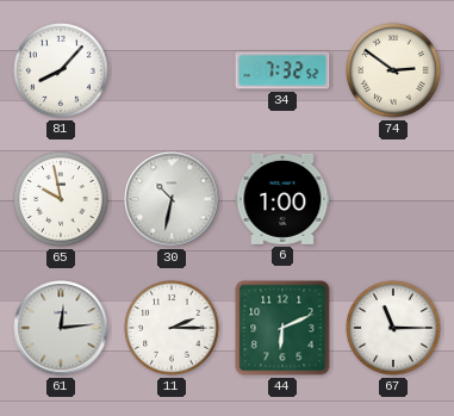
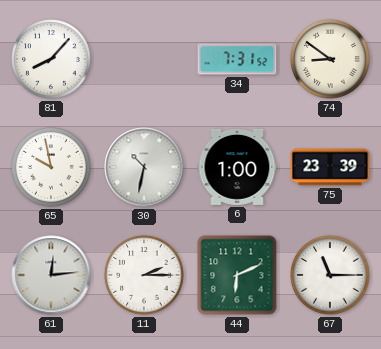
34: 7:32 -> 7:31
74: 2:51 -> 8:51
75: none -> 23:39
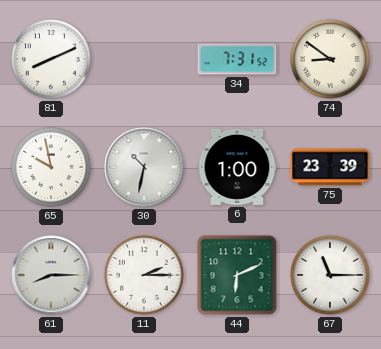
81: 8:07 -> 8:11
61: 12:14 -> 8:15
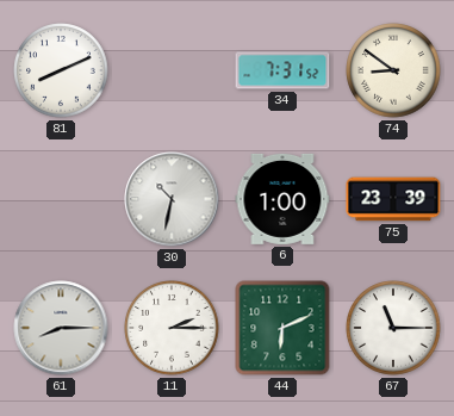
65: 9:58 -> none
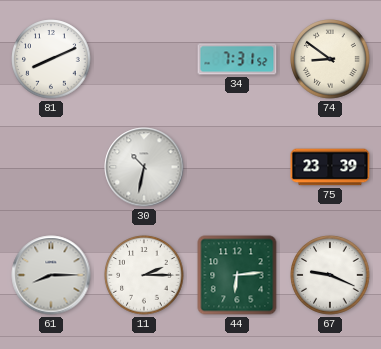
6: 1:00 -> none
44: 6:11 -> 6:14
67: 11:15 -> 9:19
